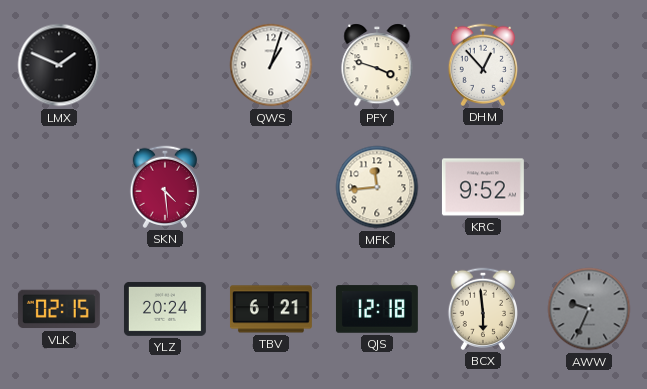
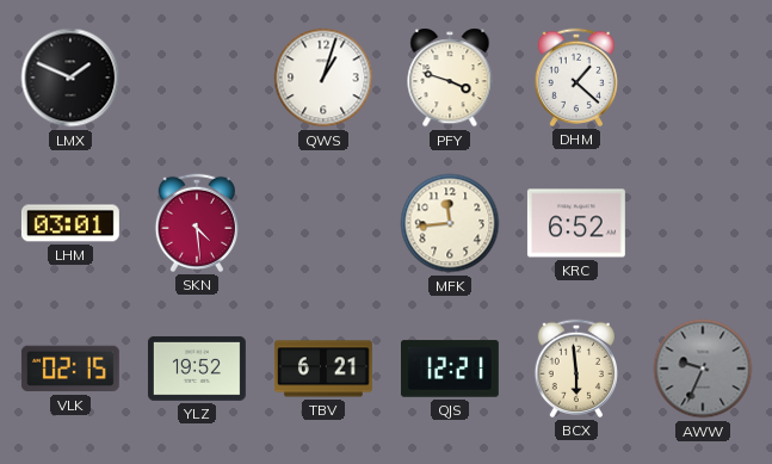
DHM: 12:53 -> 1:22
LHM: none -> 03:01
KRC: 9:52 -> 6:52
YLZ: 20:24 -> 19:52
QJS: 12:18 -> 12:21
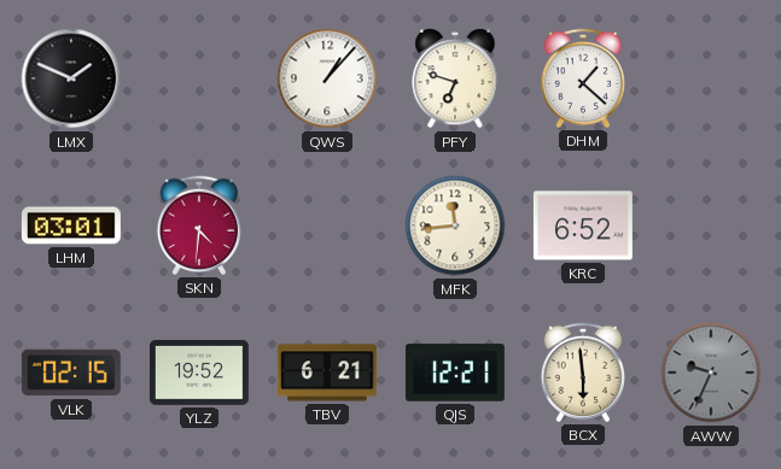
QWS: 1:03 -> 1:07
PFY: 3:48 -> 6:48
SKN: 4:29 -> 4:31
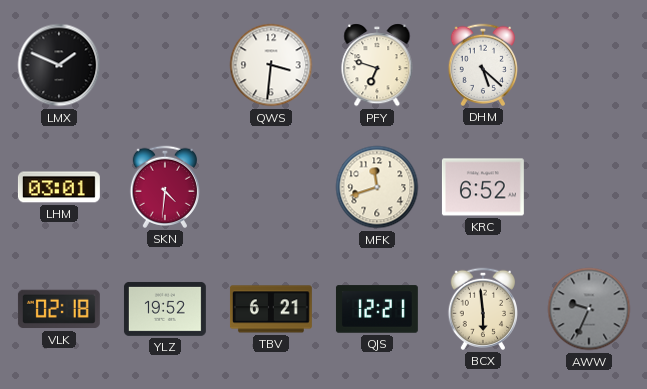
QWS: 1:07 -> 3:31
DHM: 1:22 -> 5:22
MFK: 11:44 -> 11:42
VLK: 02:15 -> 02:18
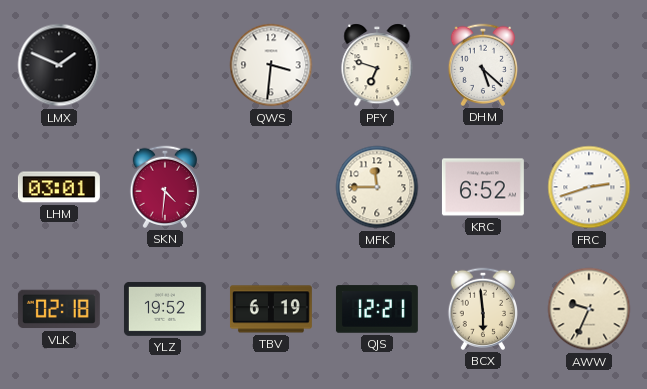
MFK: 11:42 -> 11:45
FRC: none -> 2:42
TBV: 6:21 -> 6:19
AWW dial: grey -> cream
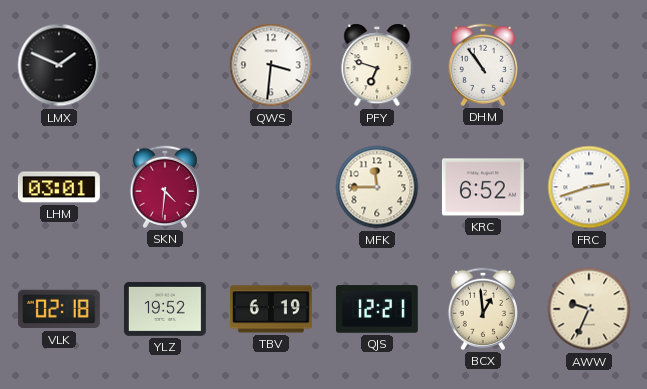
DHM: 5:22 -> 10:54
BCX: 5:59 -> 12:59
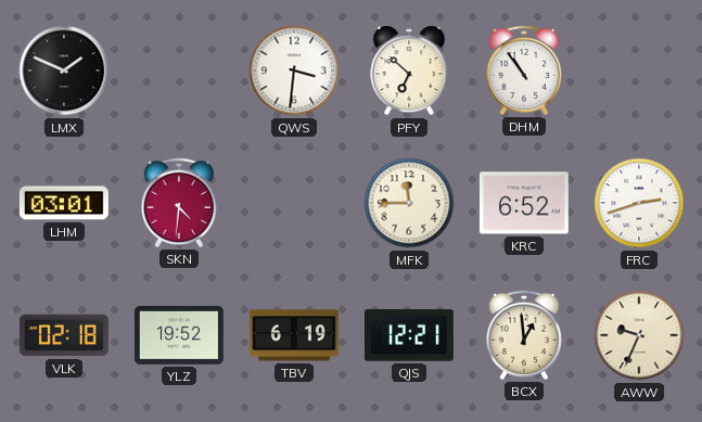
PFY: 6:48 -> 6:52
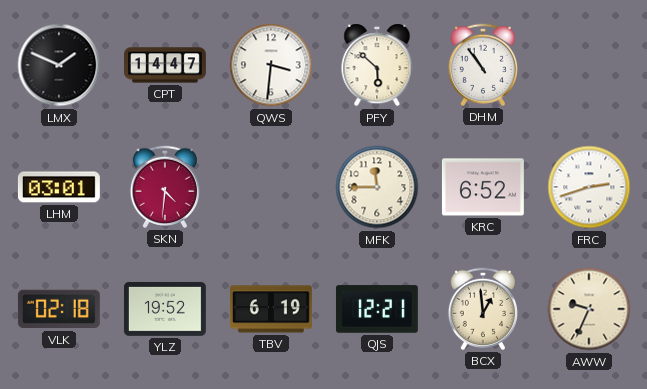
CPT: none -> 14:47
PFY: 6:52 -> 5:52
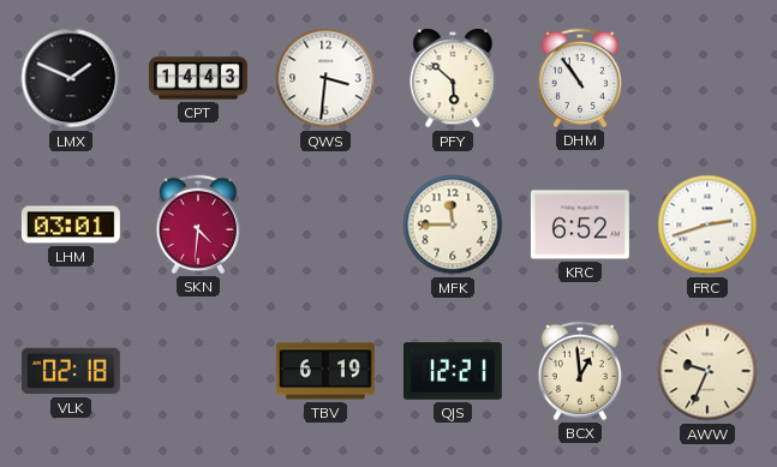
CPT: 14:47 -> 14:43
YLZ: 19:52 -> none
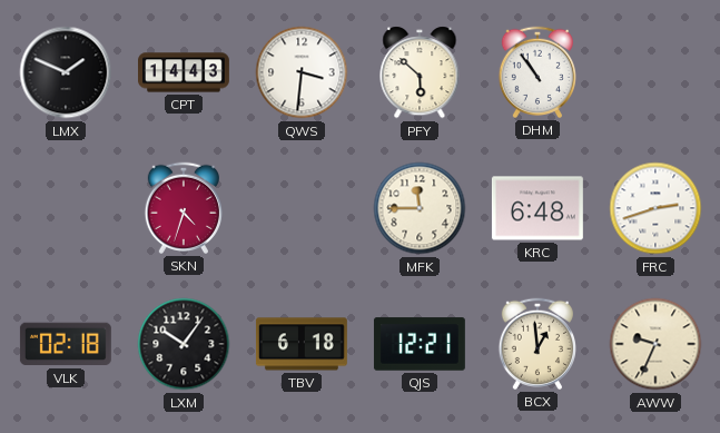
LHM: 03:01 -> none
SKN: 4:31 -> 4:33
KRC: 6:52 -> 6:48
LXM: none -> 10:06
TBV: 6:19 -> 6:18
